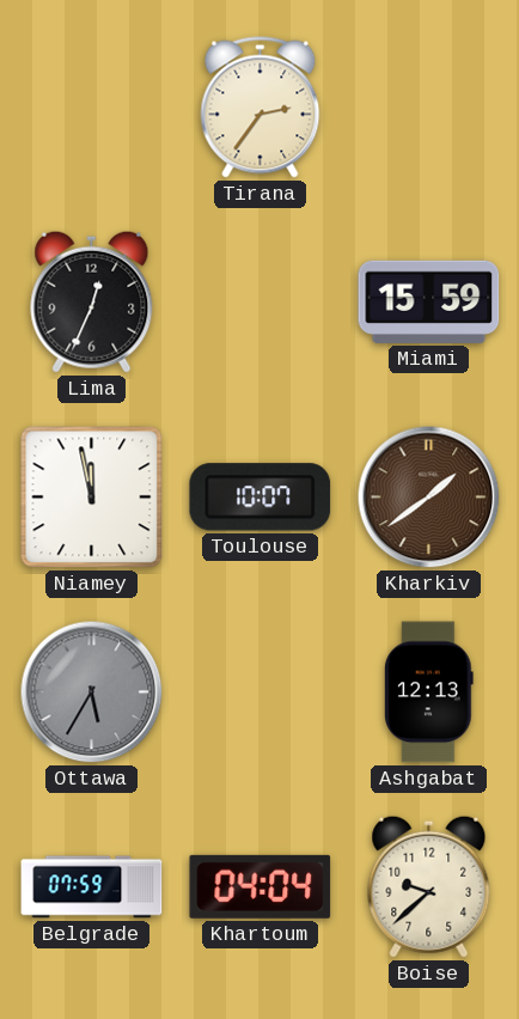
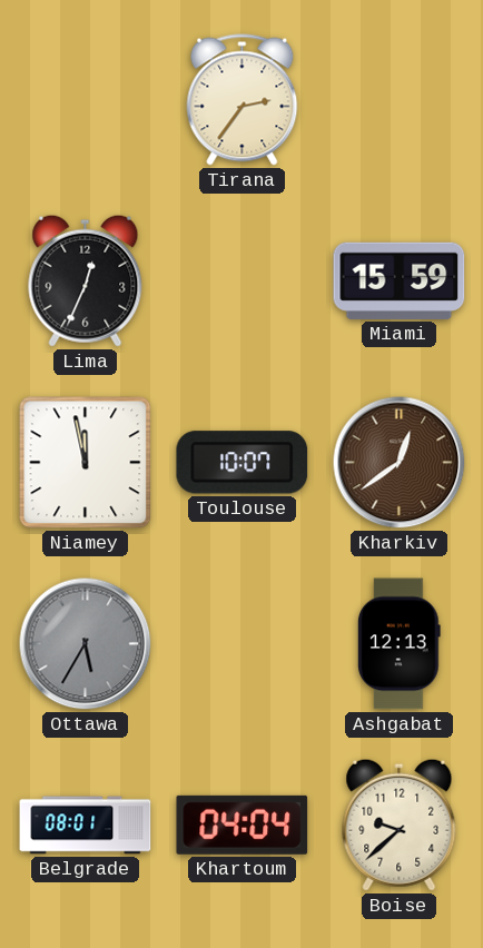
Kharkiv: 1:39 -> 12:39
Belgrade: 07:59 -> 08:01
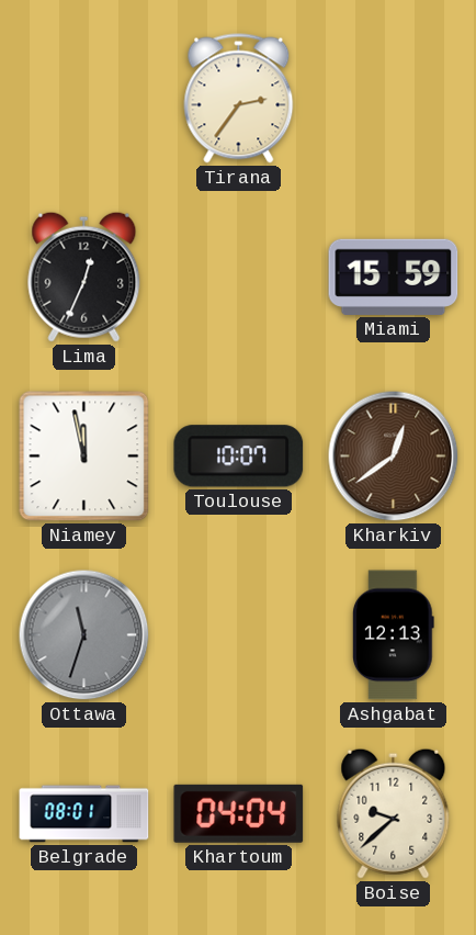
Ottawa: 5:35 -> 11:33
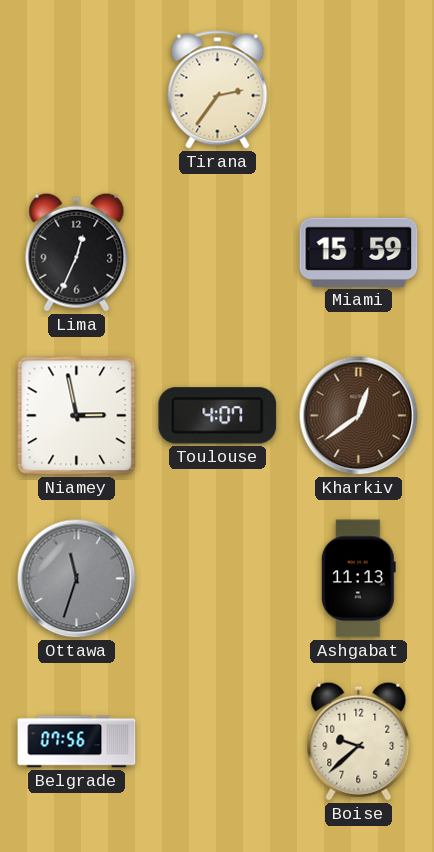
Niamey: 11:58 -> 2:58
Toulouse: 10:07 -> 4:07
Ashgabat: 12:13 -> 11:13
Belgrade: 08:01 -> 07:56
Khartoum: 04:04 -> none
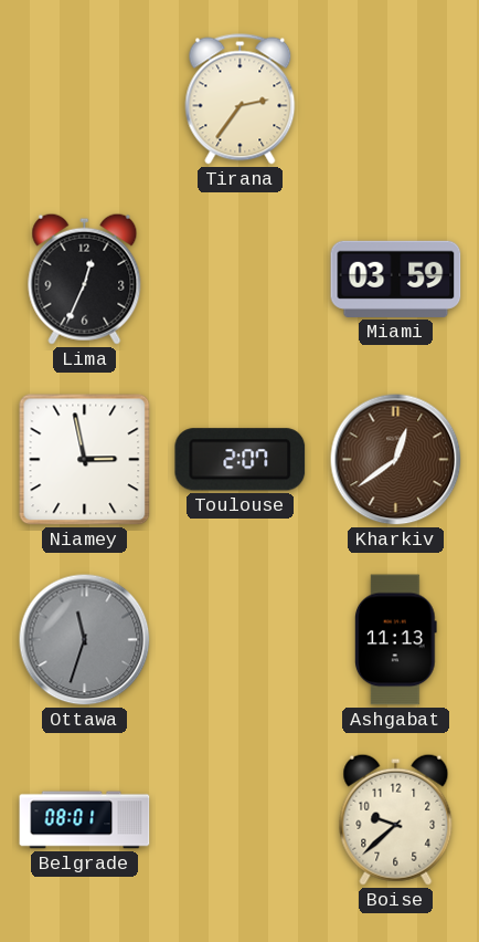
Miami: 15:59 -> 03:59
Toulouse: 4:07 -> 2:07
Belgrade: 07:56 -> 08:01
